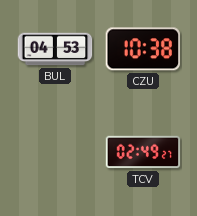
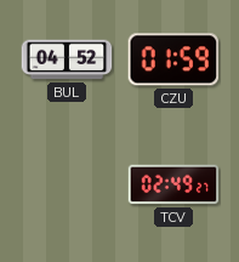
BUL: 04:53 -> 04:52
CZU: 10:38 -> 01:59
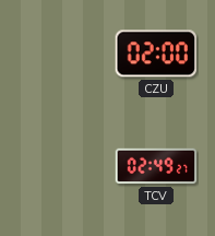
BUL: 04:52 -> none
CZU: 01:59 -> 02:00
